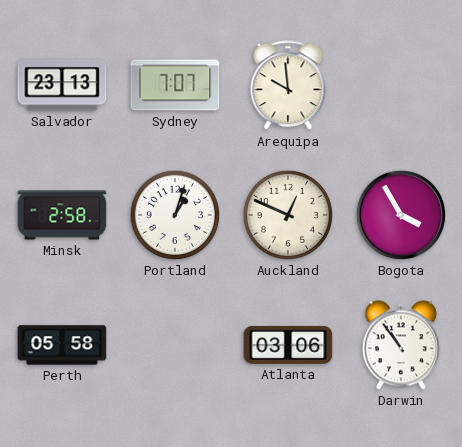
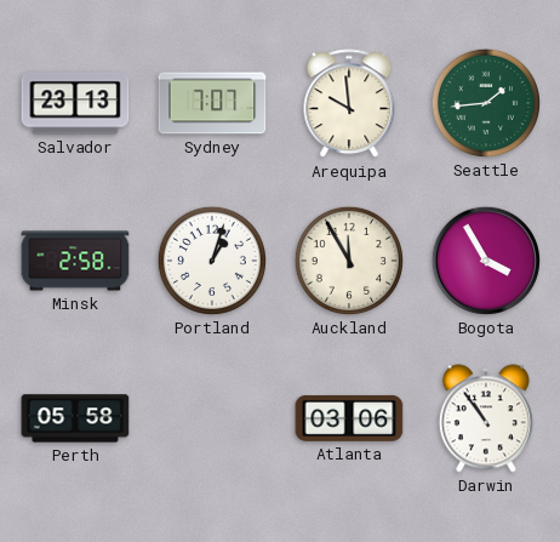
Seattle: none -> 1:44
Auckland: 12:49 -> 11:55
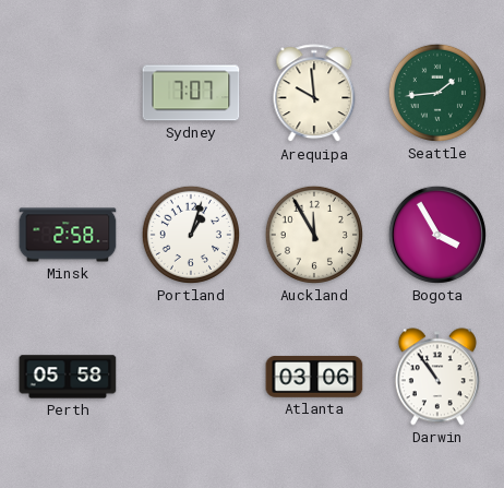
Salvador: 23:13 -> none
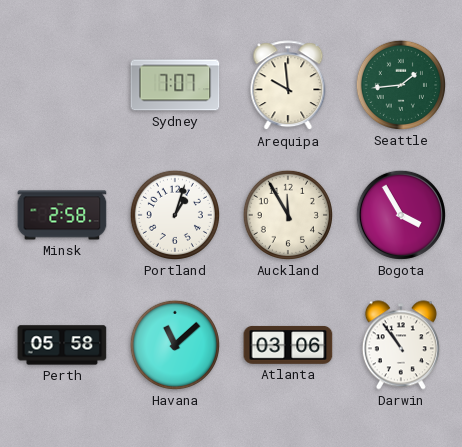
Havana: none -> 11:08
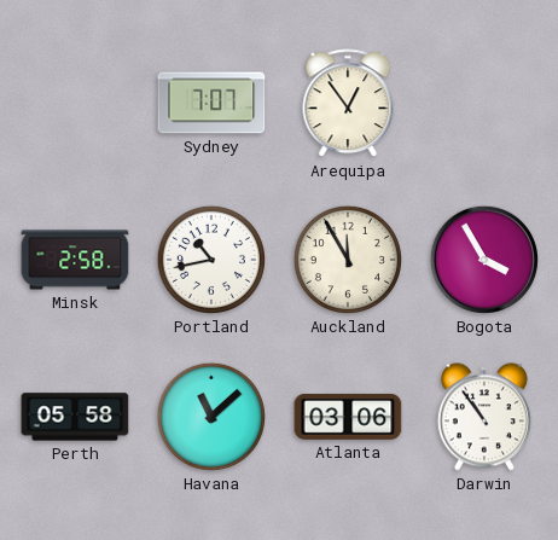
Arequipa: 9:59 -> 12:54
Seattle: 1:44 -> none
Portland: 1:03 -> 10:43
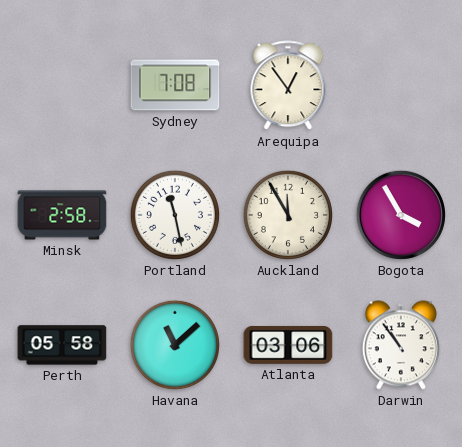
Sydney: 7:07 -> 7:08
Portland: 10:43 -> 11:28
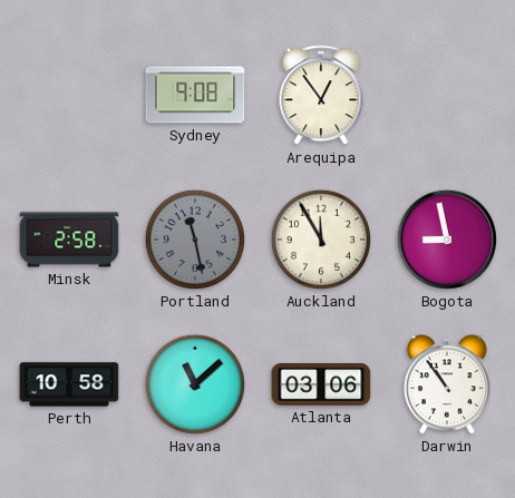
Sydney: 7:08 -> 9:08
Portland dial: white -> grey
Bogota: 3:55 -> 8:58
Perth: 05:58 -> 10:58
